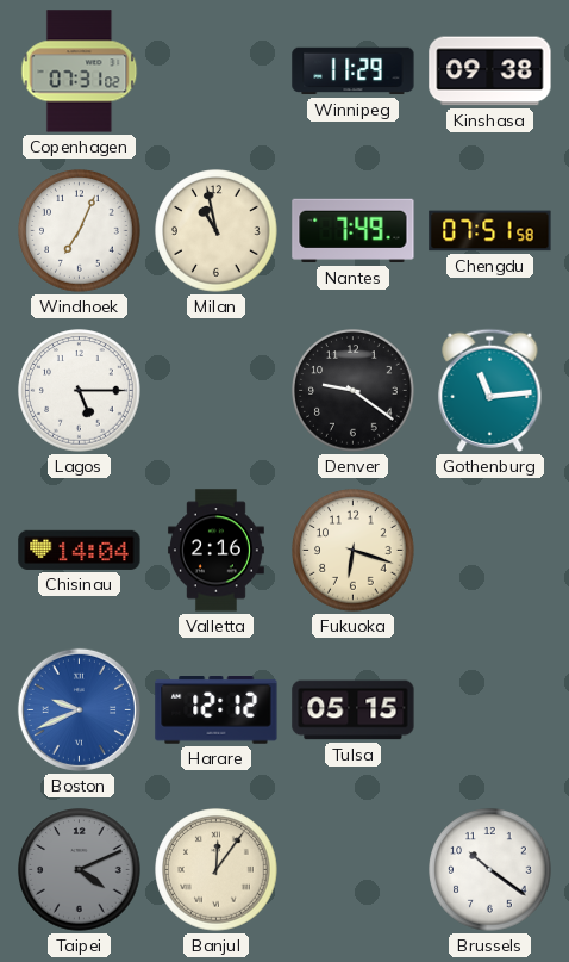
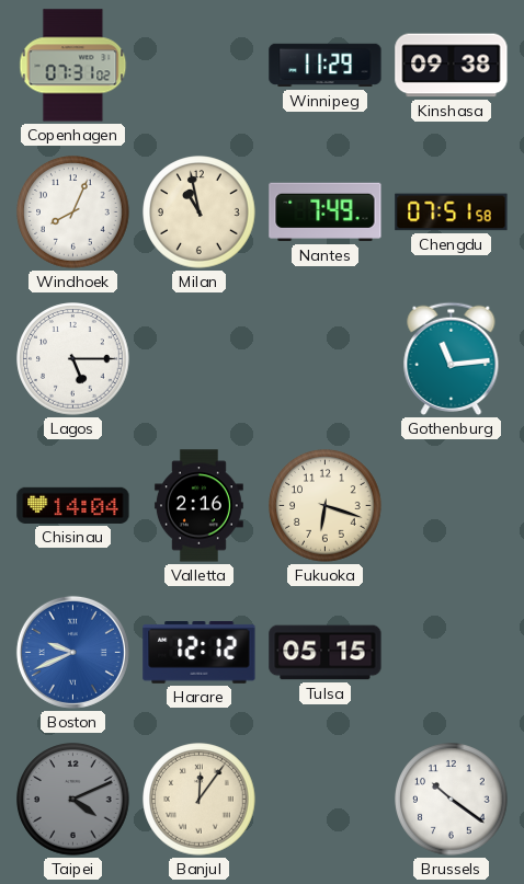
Windhoek: 7:04 -> 8:04
Denver: 9:21 -> none
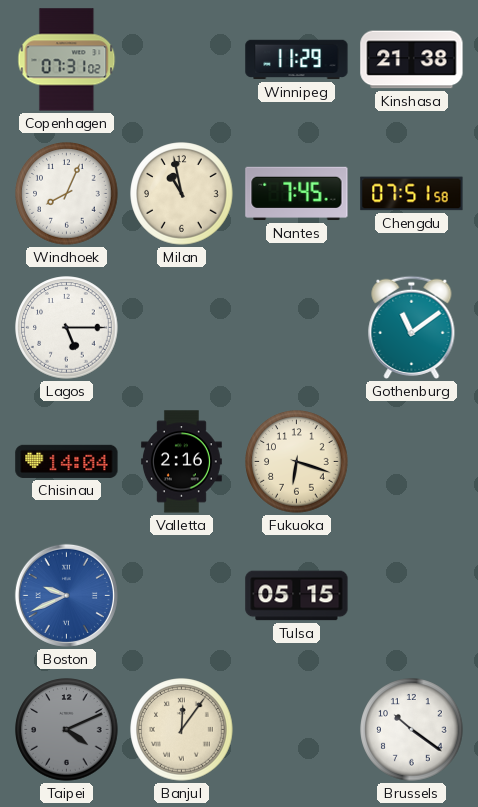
Kinshasa: 09:38 -> 21:38
Nantes: 7:49 -> 7:45
Gothenburg: 11:14 -> 11:09
Harare: 12:12 -> none
